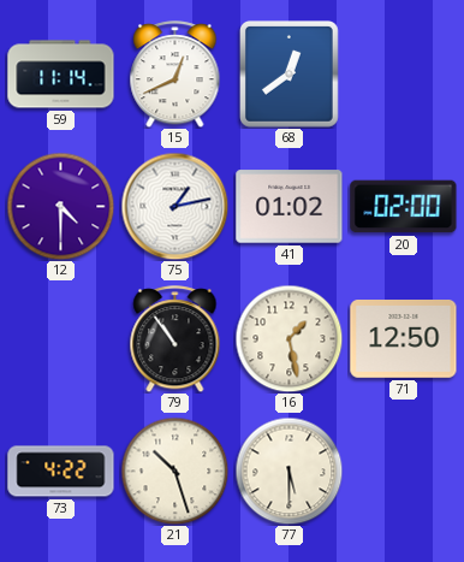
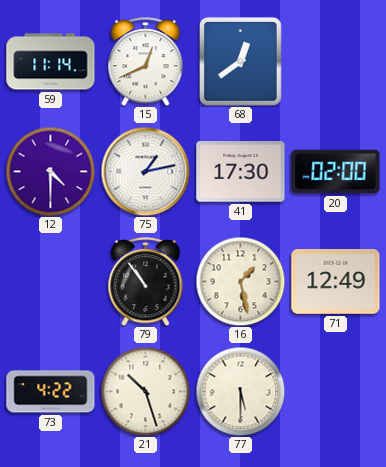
41: 01:02 -> 17:30
71: 12:50 -> 12:49
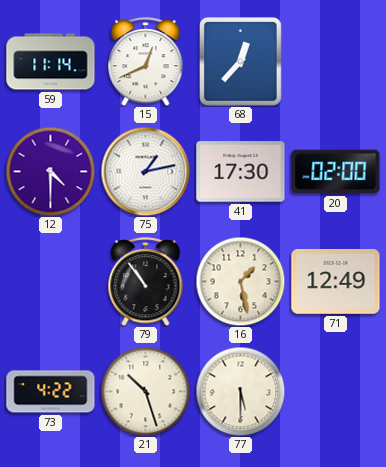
68: 12:39 -> 12:37
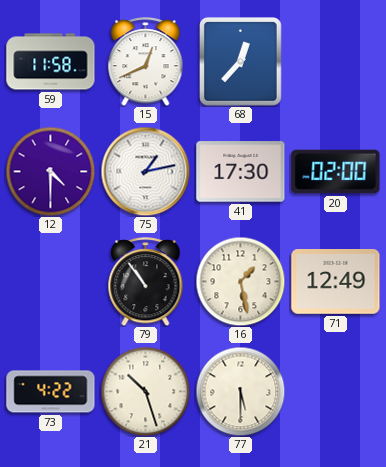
59: 11:14 -> 11:58
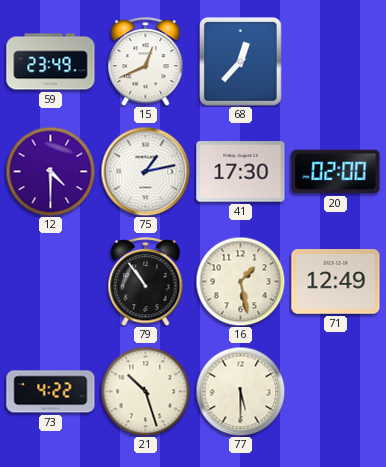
59: 11:58 -> 23:49
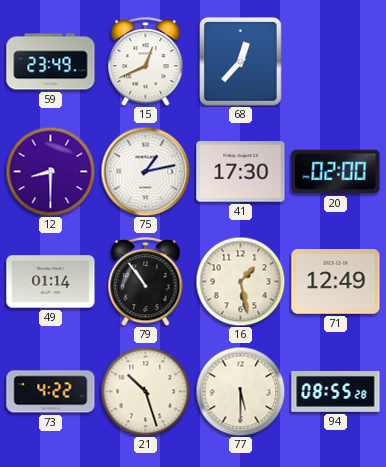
12: 4:30 -> 8:30
49: none -> 01:14
94: none -> 08:55
